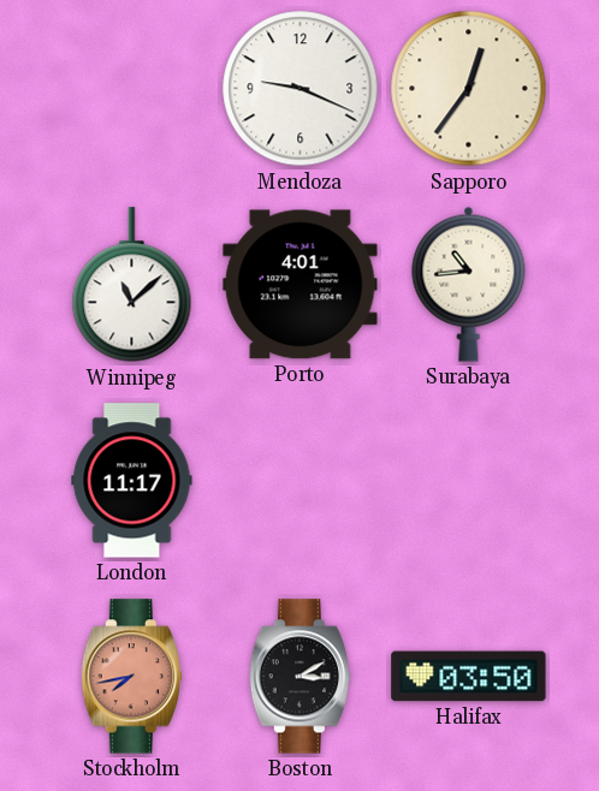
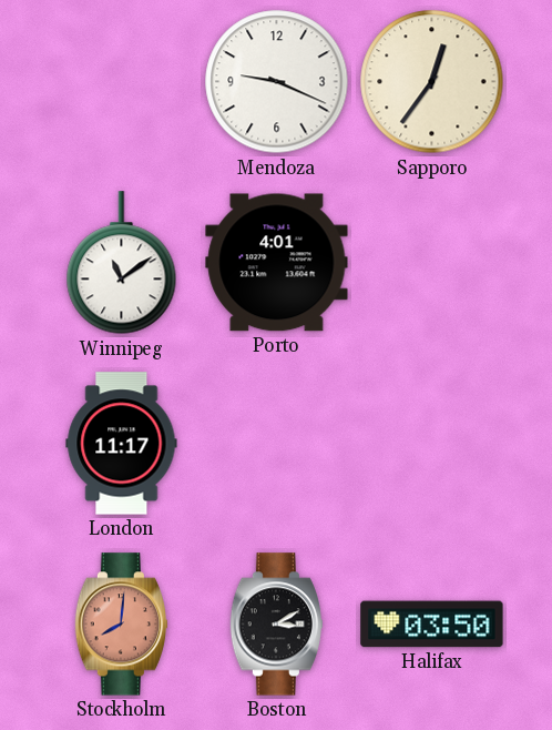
Winnipeg: 11:08 -> 11:09
Surabaya: 10:44 -> none
Stockholm: 7:43 -> 8:01
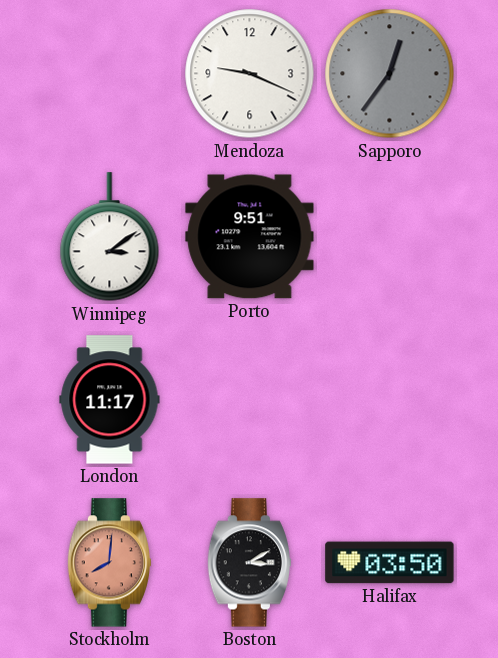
Sapporo dial: cream -> grey
Winnipeg: 11:09 -> 3:09
Porto: 4:01 -> 9:51
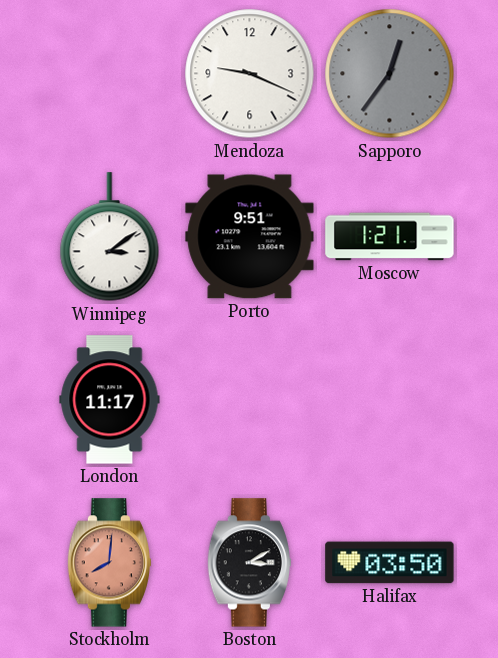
Moscow: none -> 1:21
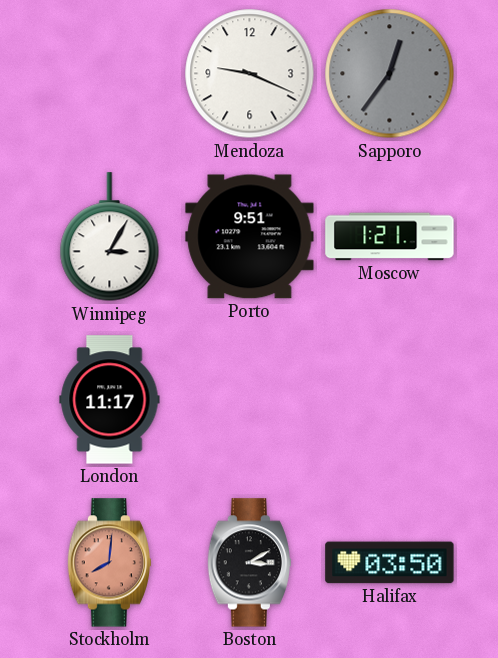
Winnipeg: 3:09 -> 3:05
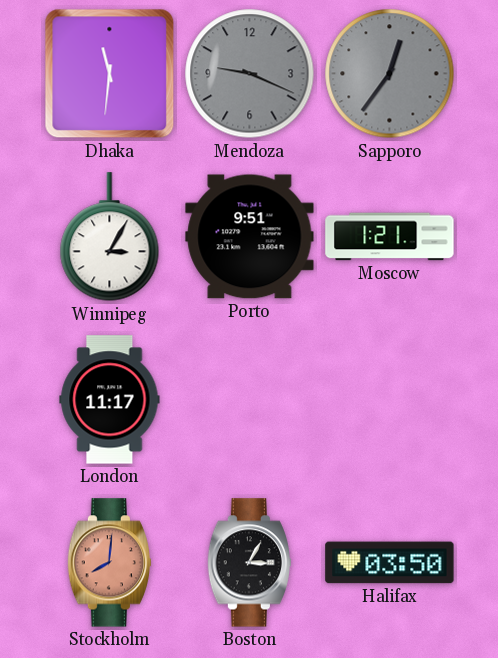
Dhaka: none -> 11:31
Mendoza dial: white -> grey
Boston: 3:10 -> 3:05
